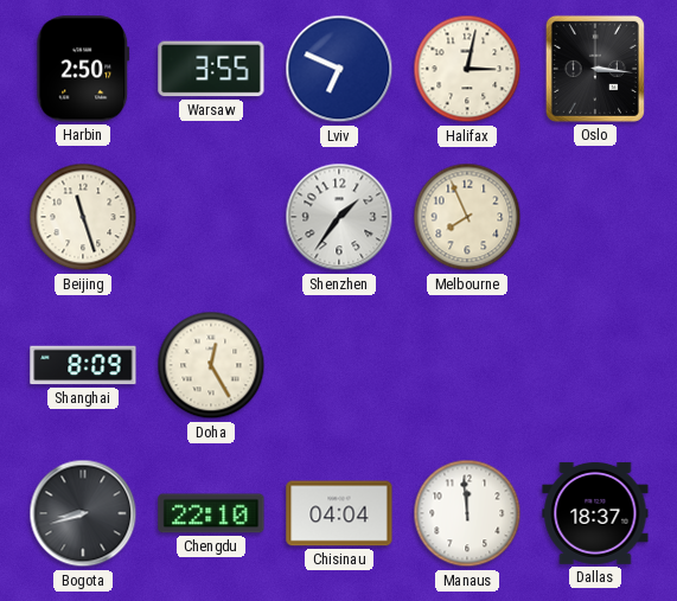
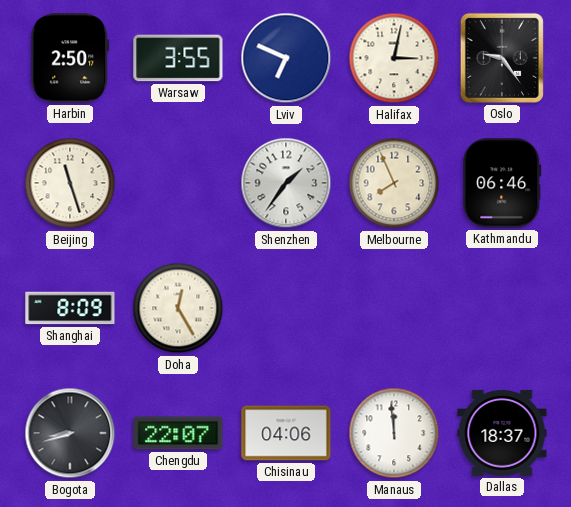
Oslo: 3:16 -> 9:24
Kathmandu: none -> 06:46
Chengdu: 22:10 -> 22:07
Chisinau: 04:04 -> 04:06
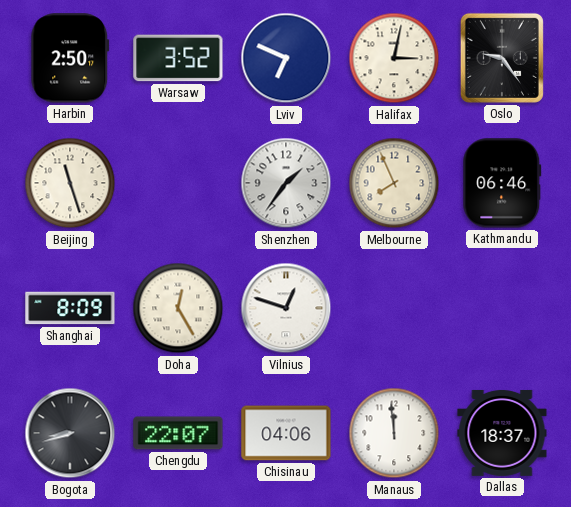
Warsaw: 3:55 -> 3:52
Vilnius: none -> 12:48
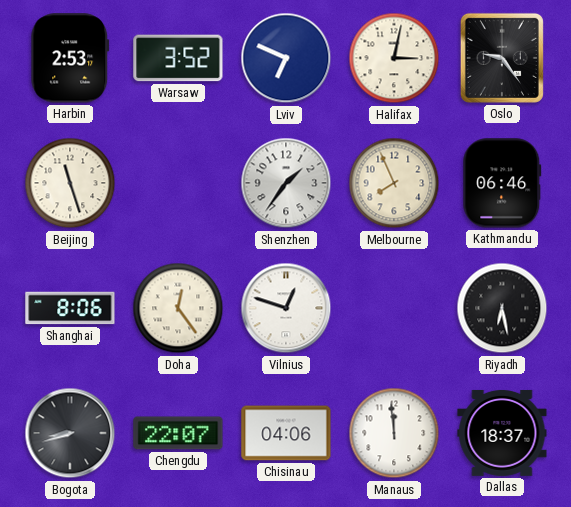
Harbin: 2:50 -> 2:53
Shanghai: 8:09 -> 8:06
Doha: 12:25 -> 12:24
Riyadh: none -> 6:28
